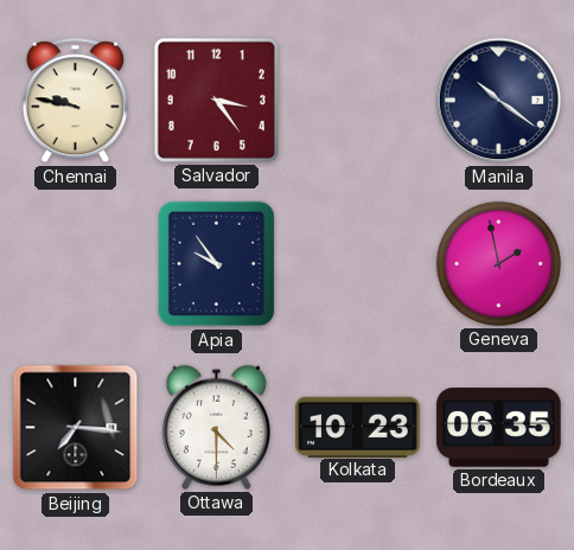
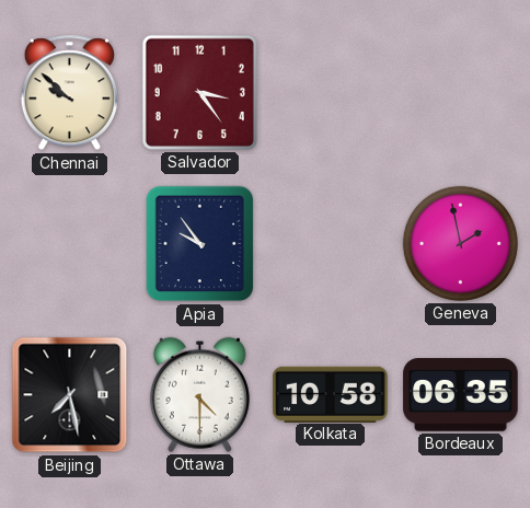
Chennai: 9:47 -> 9:52
Manila: 10:21 -> none
Beijing: 7:16 -> 7:28
Kolkata: 10:23 -> 10:58
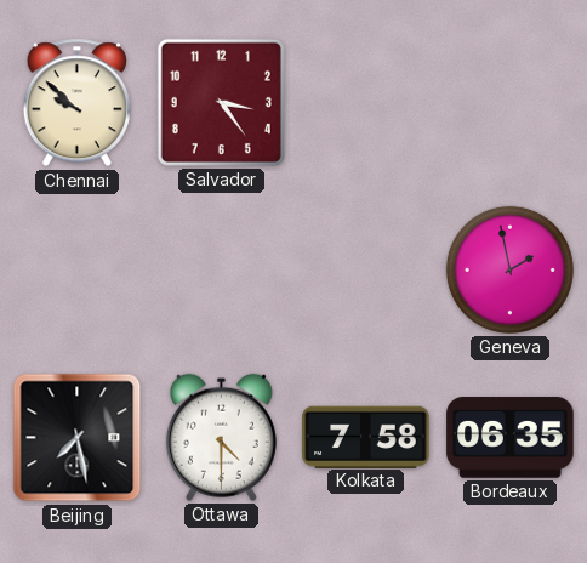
Apia: 9:54 -> none
Kolkata: 10:58 -> 7:58
